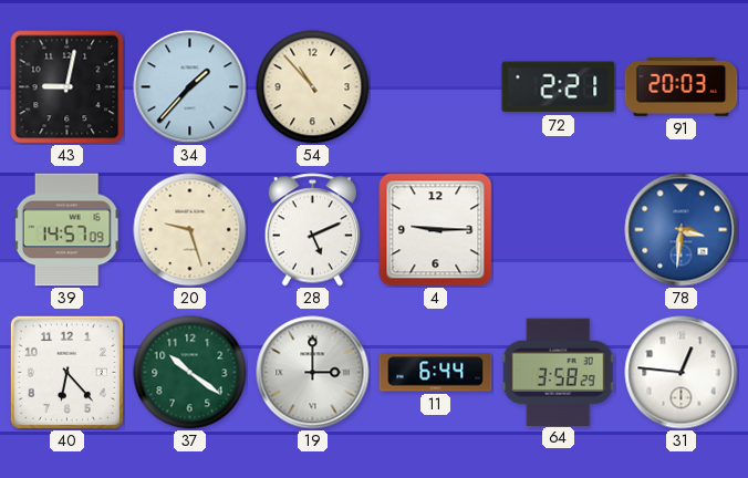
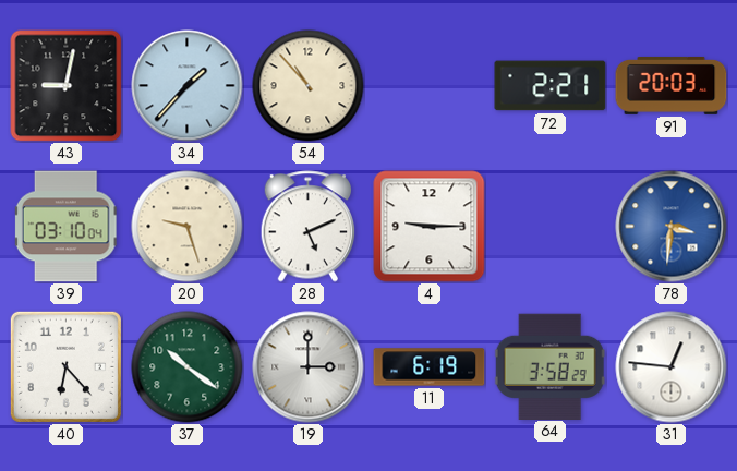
39: 14:57 -> 03:10
11: 6:44 -> 6:19
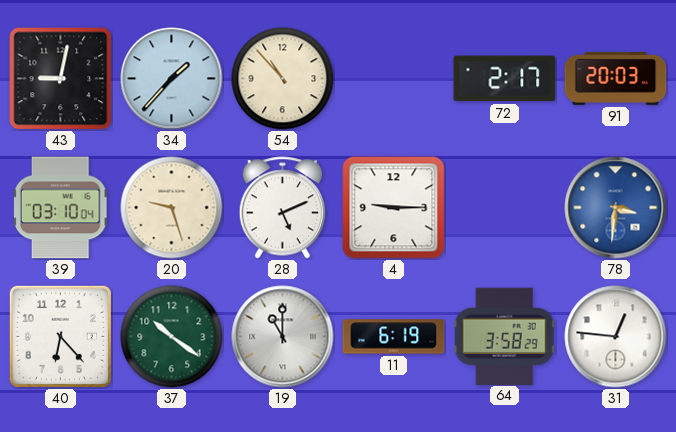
72: 2:21 -> 2:17
19: 3:00 -> 11:00
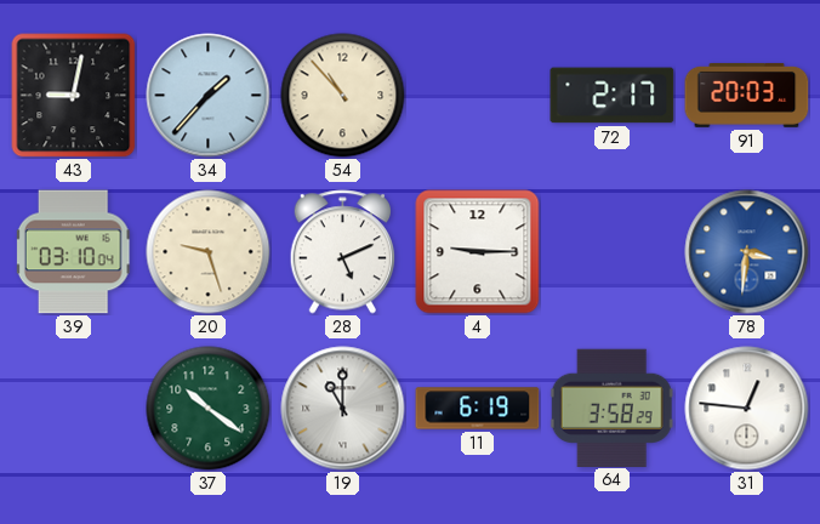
40: 6:23 -> none
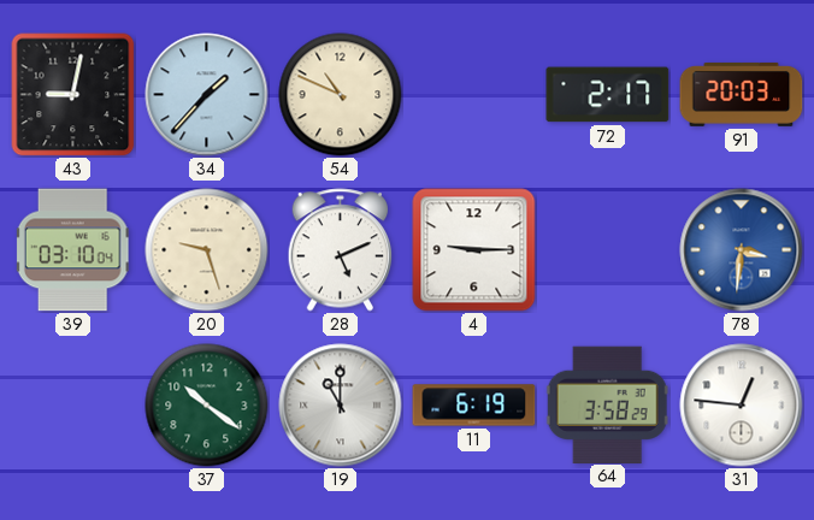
54: 10:53 -> 10:49
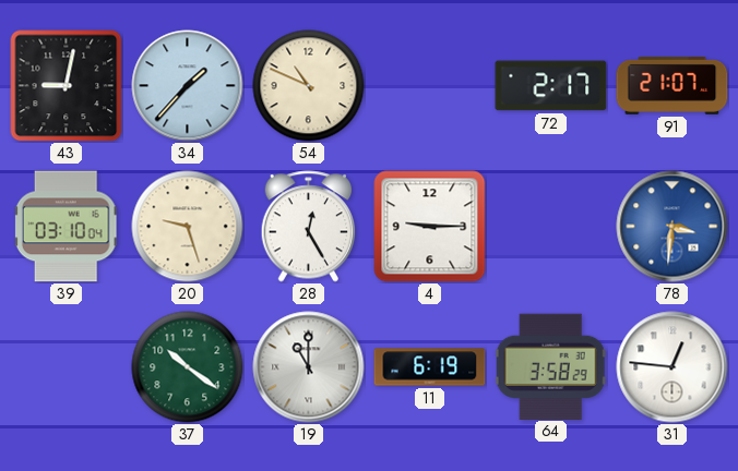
91: 20:03 -> 21:07
28: 5:11 -> 12:25
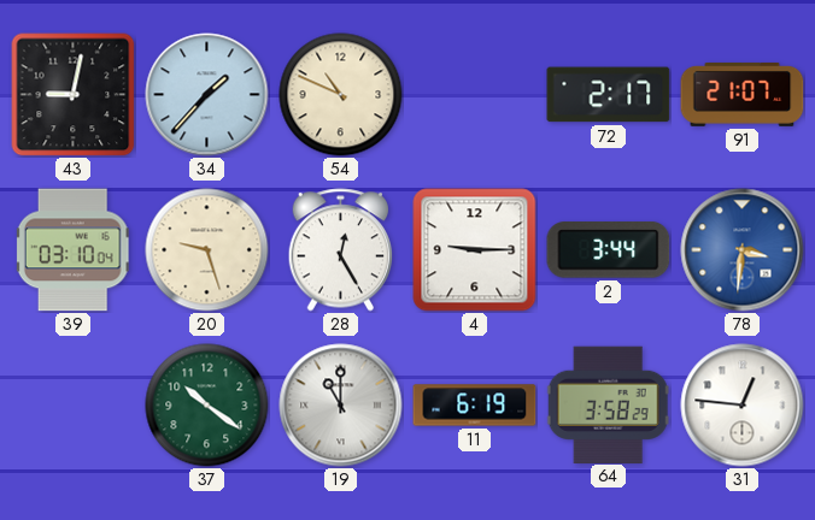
2: none -> 3:44
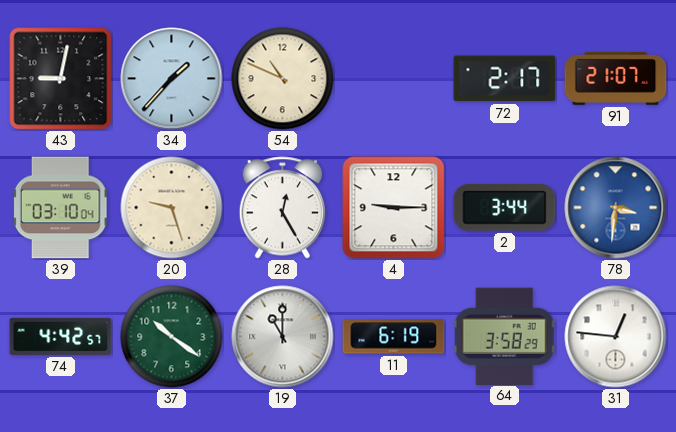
74: none -> 4:42
